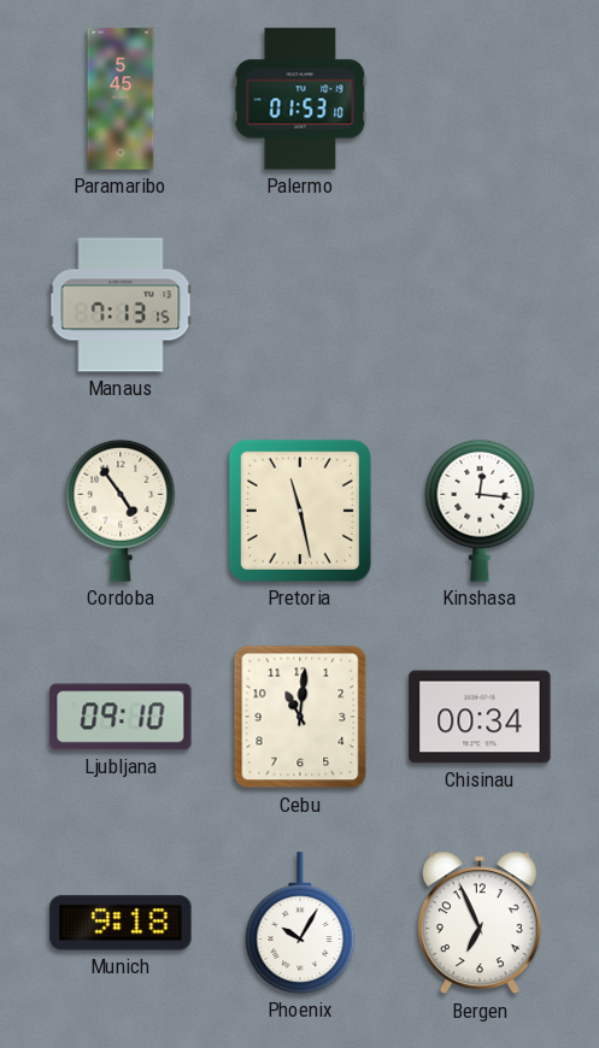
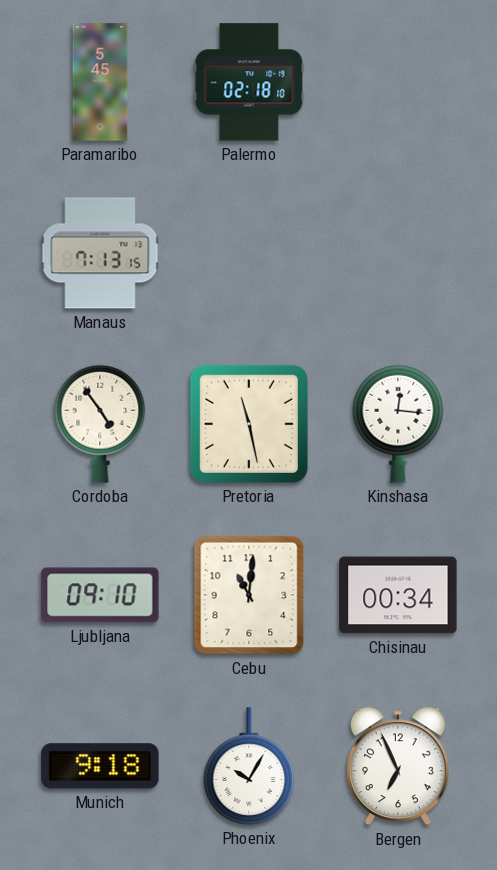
Palermo: 01:53 -> 02:18
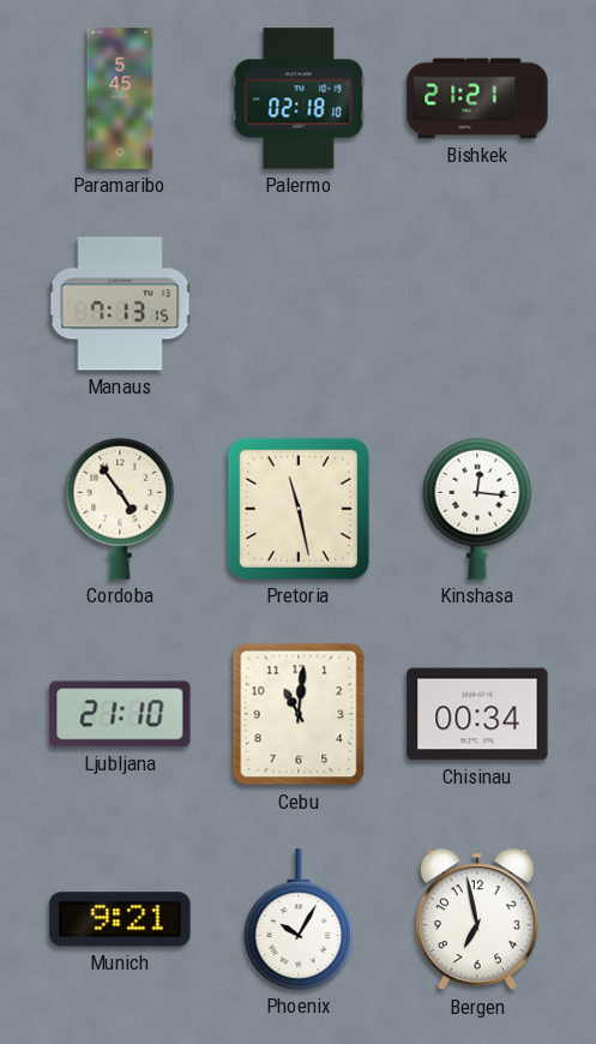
Bishkek: none -> 21:21
Ljubljana: 09:10 -> 21:10
Munich: 9:18 -> 9:21
Bergen: 6:56 -> 6:58
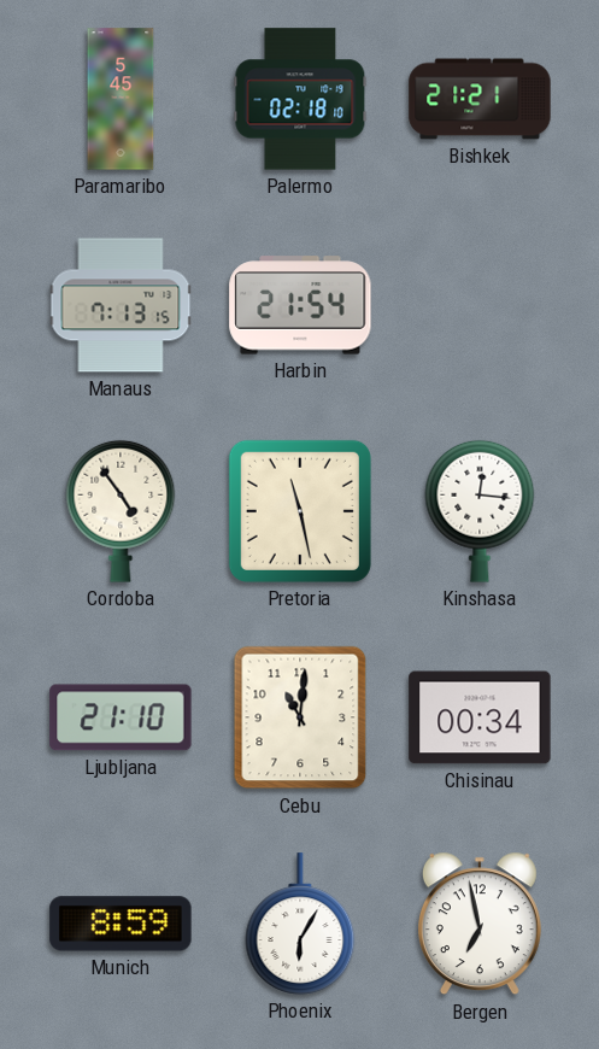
Harbin: none -> 21:54
Munich: 9:21 -> 8:59
Phoenix: 10:05 -> 6:05
